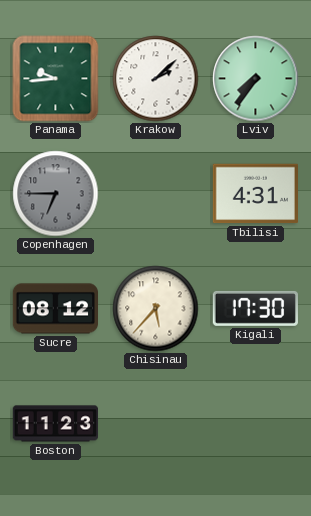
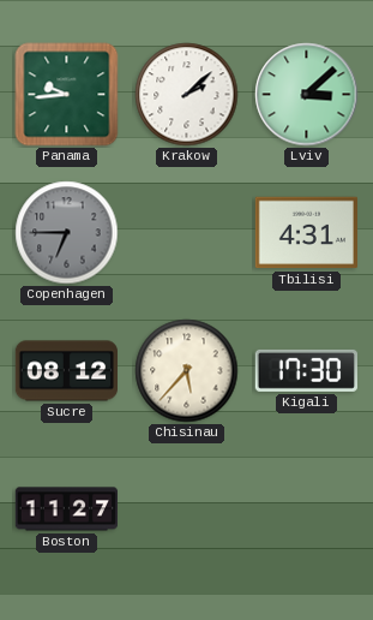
Lviv: 7:36 -> 3:08
Boston: 11:23 -> 11:27
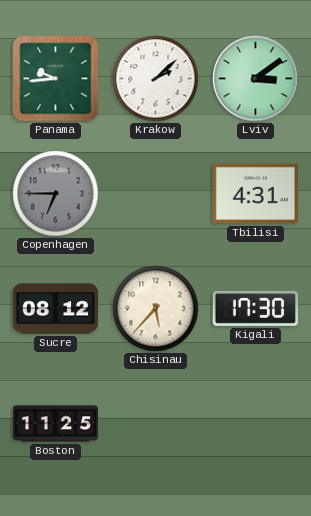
Lviv: 3:08 -> 3:09
Boston: 11:27 -> 11:25
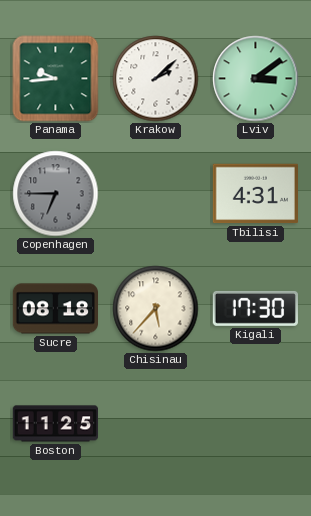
Sucre: 08:12 -> 08:18
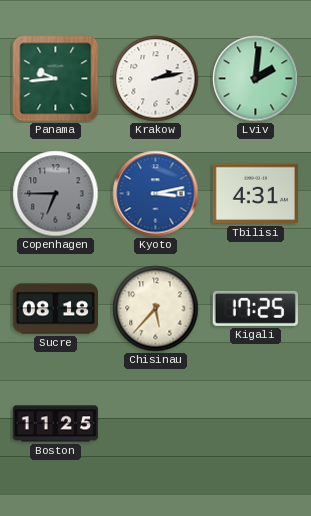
Krakow: 2:08 -> 2:13
Lviv: 3:09 -> 2:01
Kyoto: none -> 3:13
Kigali: 17:30 -> 17:25
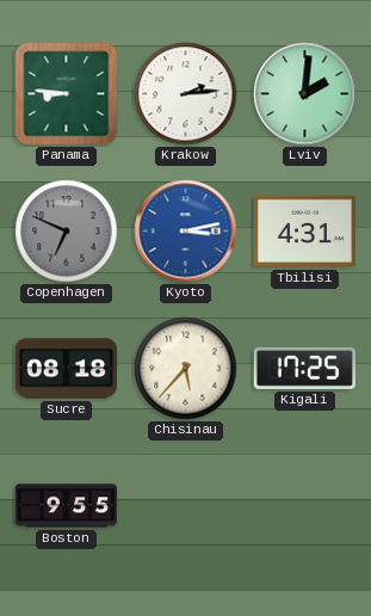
Panama: 9:44 -> 8:46
Krakow: 2:13 -> 2:14
Copenhagen: 6:45 -> 6:49
Boston: 11:25 -> 9:55
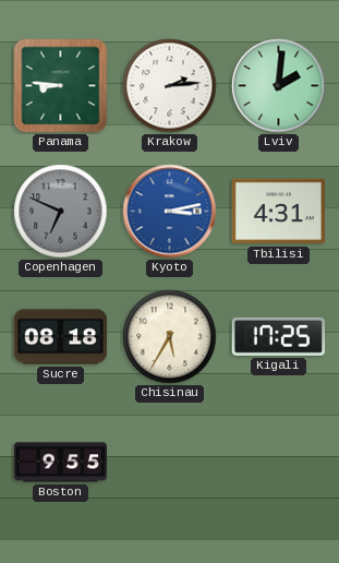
Chisinau: 5:37 -> 5:35
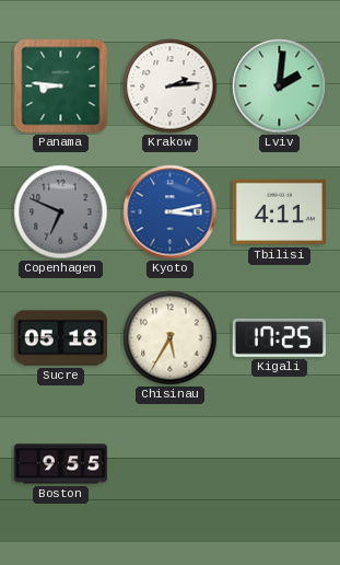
Tbilisi: 4:31 -> 4:11
Sucre: 08:18 -> 05:18
